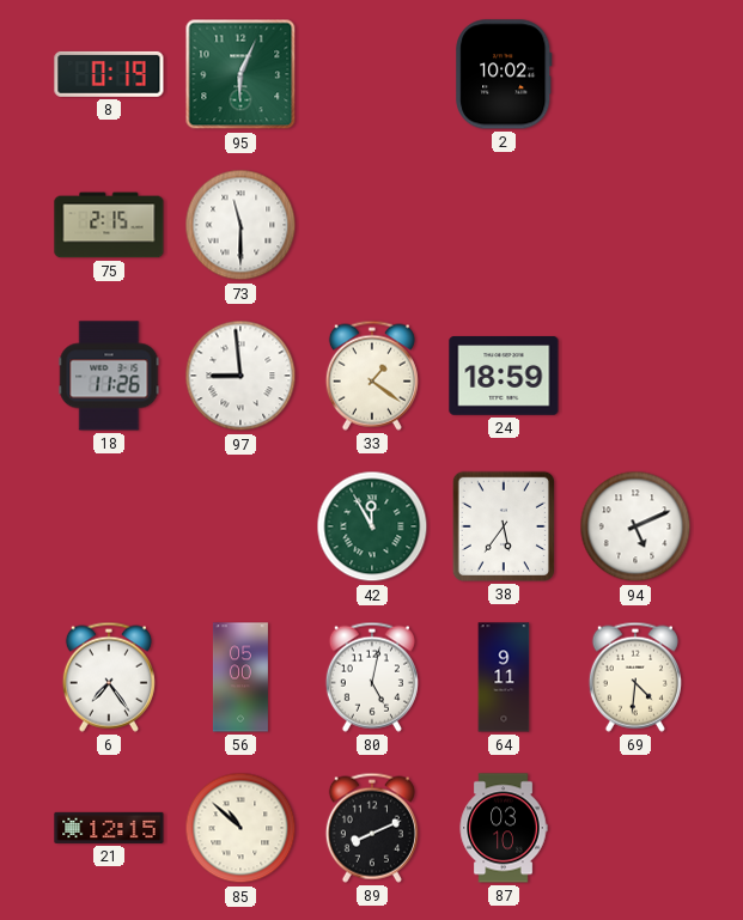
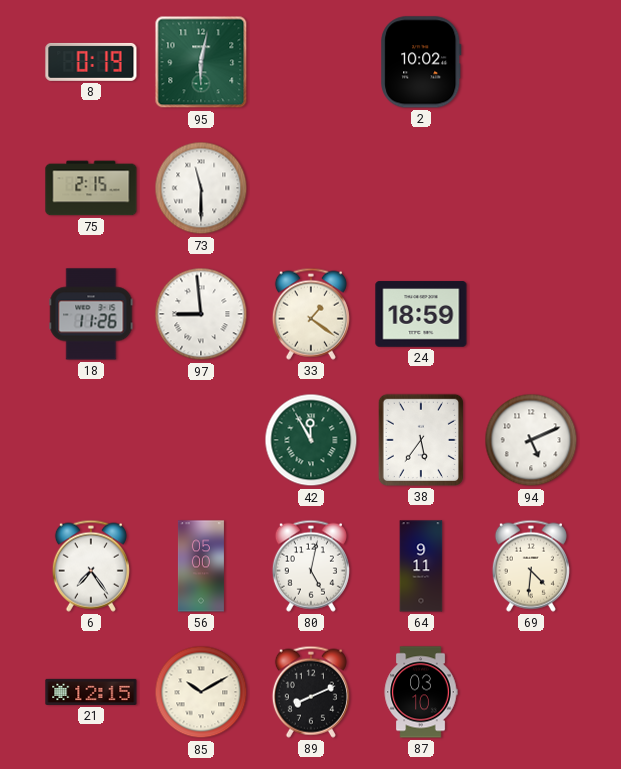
95: 6:04 -> 6:02
85: 10:52 -> 10:10
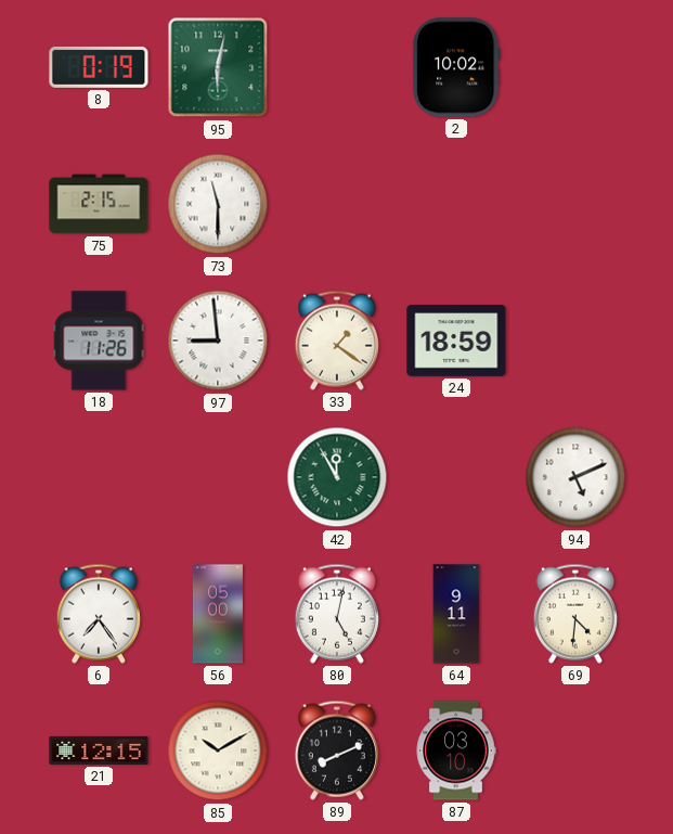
38: 5:36 -> none
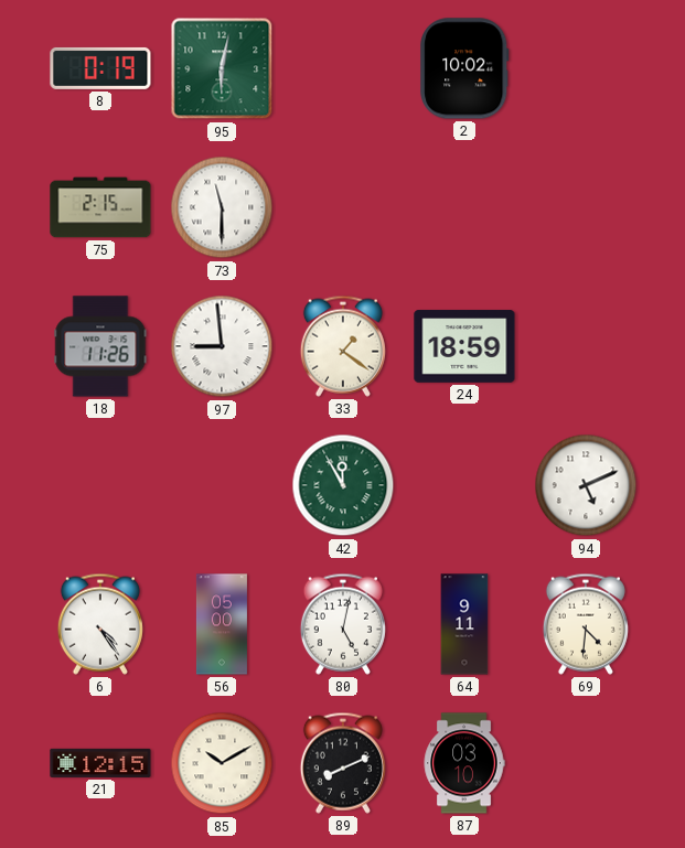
6: 7:24 -> 4:24
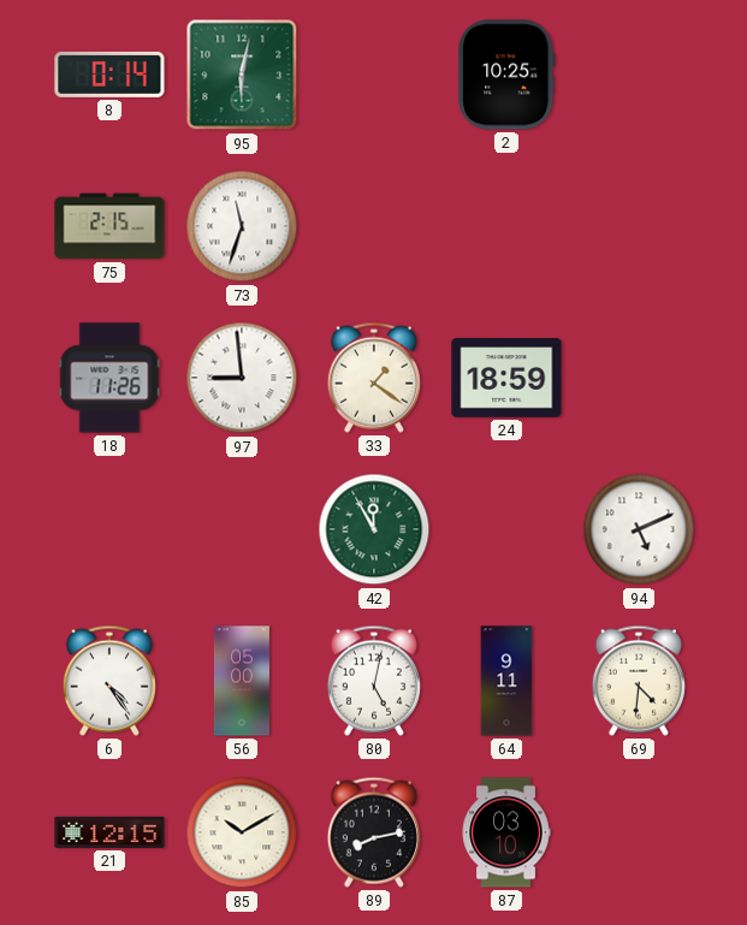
8: 0:19 -> 0:14
2: 10:02 -> 10:25
73: 11:30 -> 11:33
89: 8:11 -> 8:13
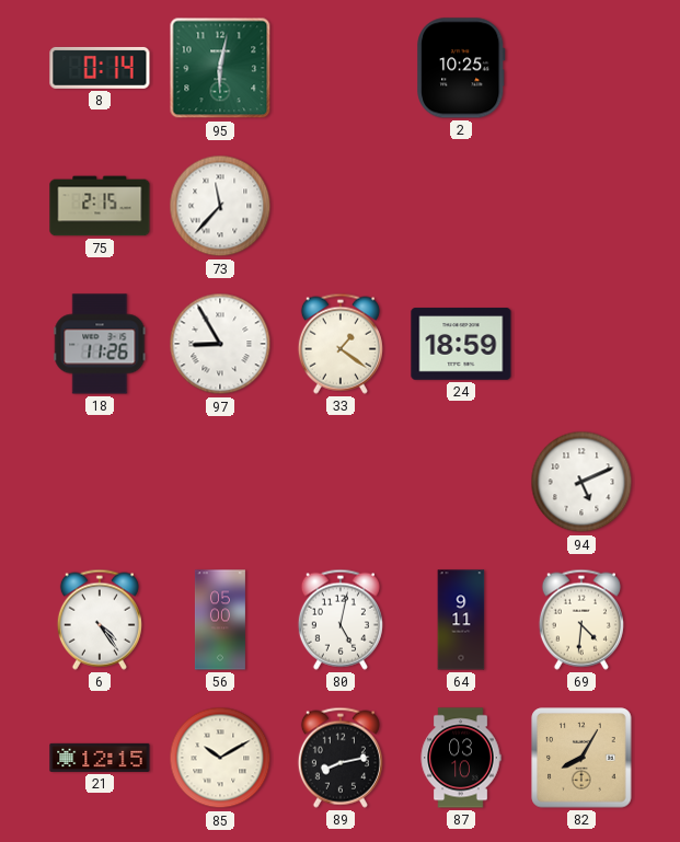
73: 11:33 -> 11:37
97: 8:59 -> 8:55
42: 11:55 -> none
82: none -> 8:05
